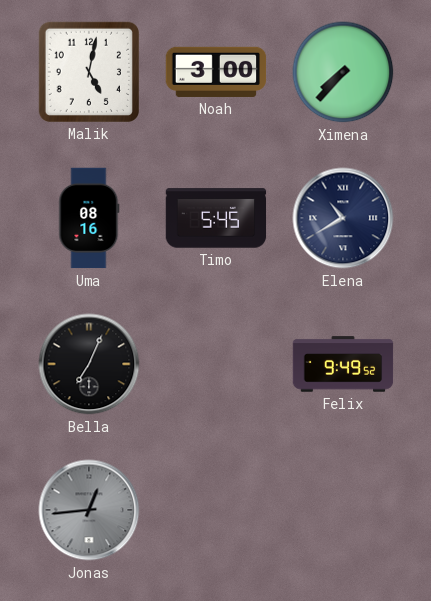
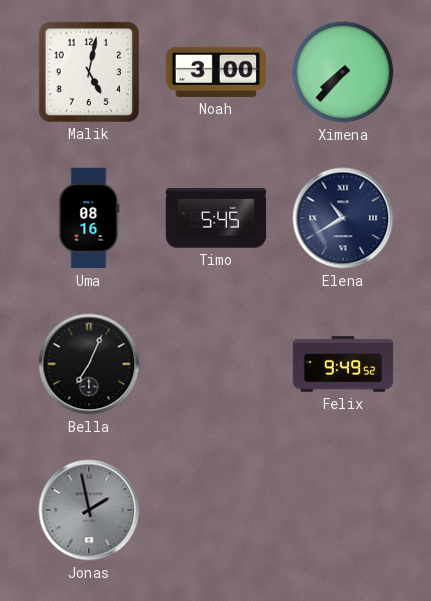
Jonas: 12:44 -> 1:58
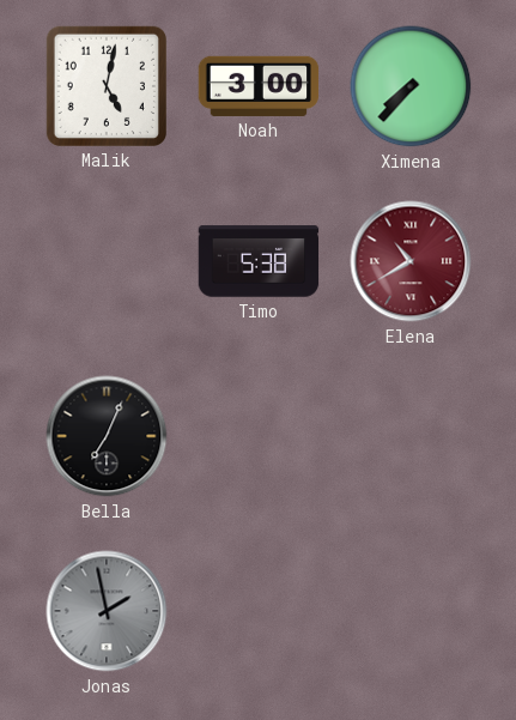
Uma: 08:16 -> none
Timo: 5:45 -> 5:38
Elena dial: navy -> burgundy
Felix: 9:49 -> none
